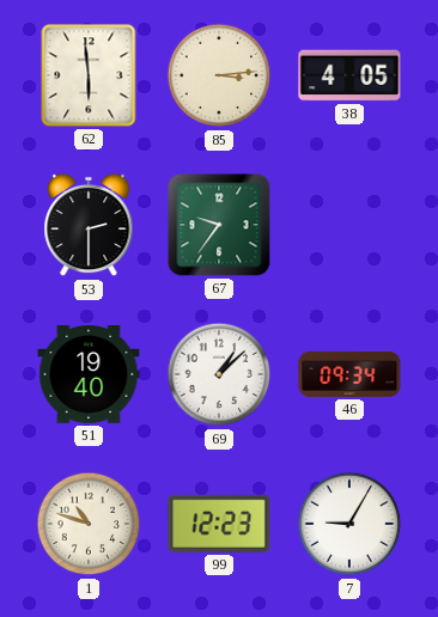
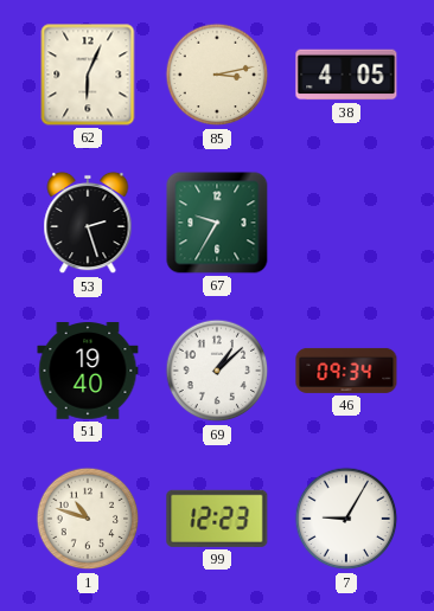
62: 5:59 -> 6:04
85: 3:14 -> 3:13
53: 2:30 -> 2:27
67: 9:36 -> 9:35
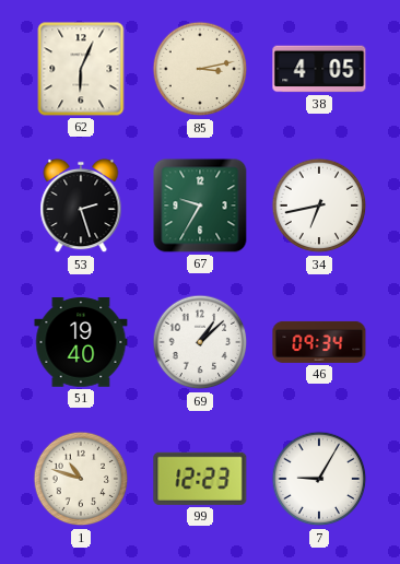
34: none -> 6:43
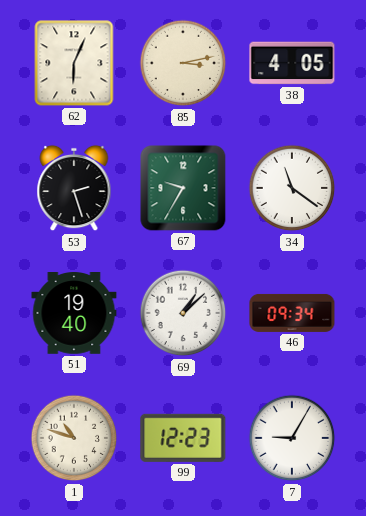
34: 6:43 -> 11:21
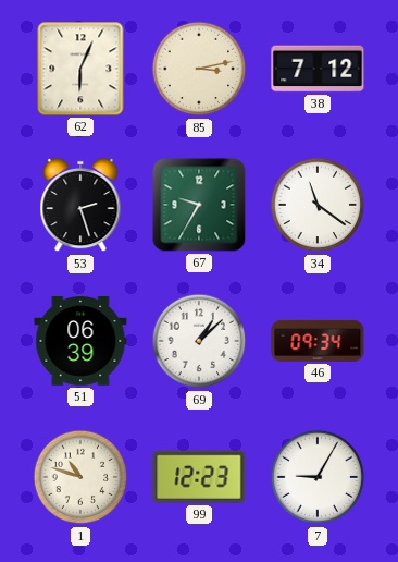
38: 4:05 -> 7:12
51: 19:40 -> 06:39
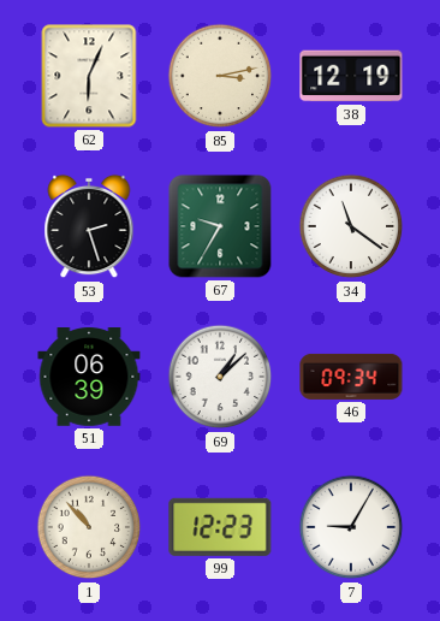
38: 7:12 -> 12:19
1: 10:48 -> 10:53
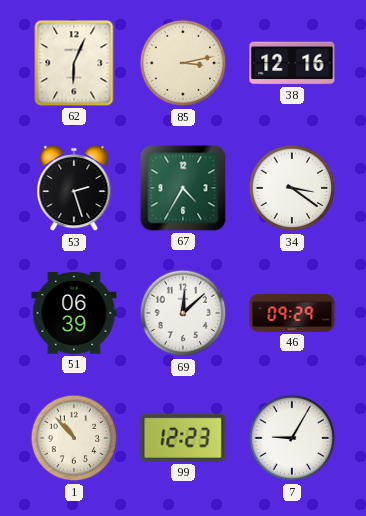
38: 12:19 -> 12:16
67: 9:35 -> 4:35
34: 11:21 -> 3:21
69: 1:08 -> 12:08
46: 09:34 -> 09:29
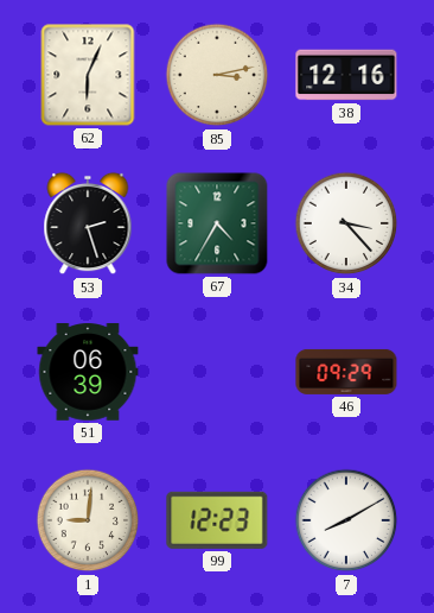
34: 3:21 -> 3:23
69: 12:08 -> none
1: 10:53 -> 9:01
7: 9:05 -> 8:10
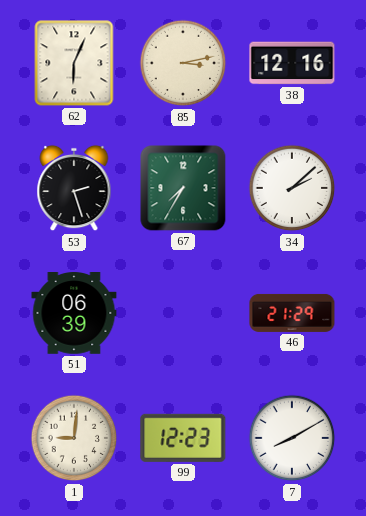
67: 4:35 -> 7:35
34: 3:23 -> 2:08
46: 09:29 -> 21:29
